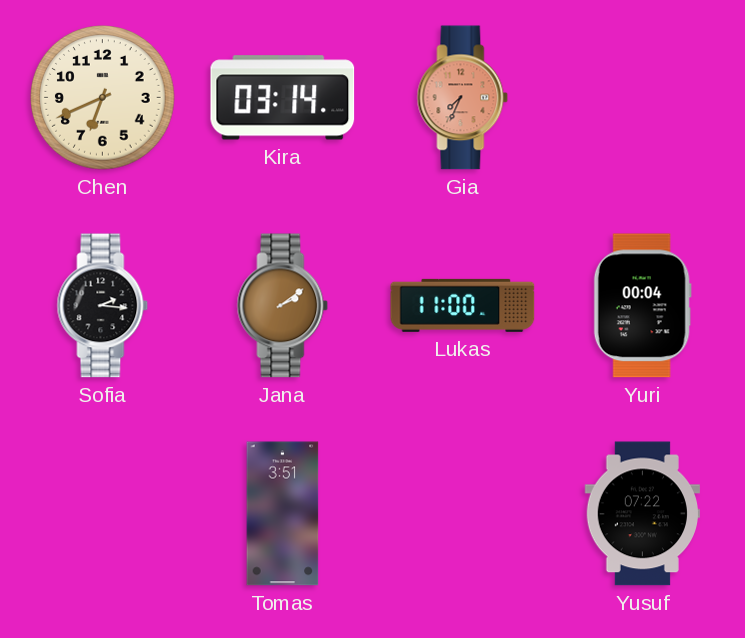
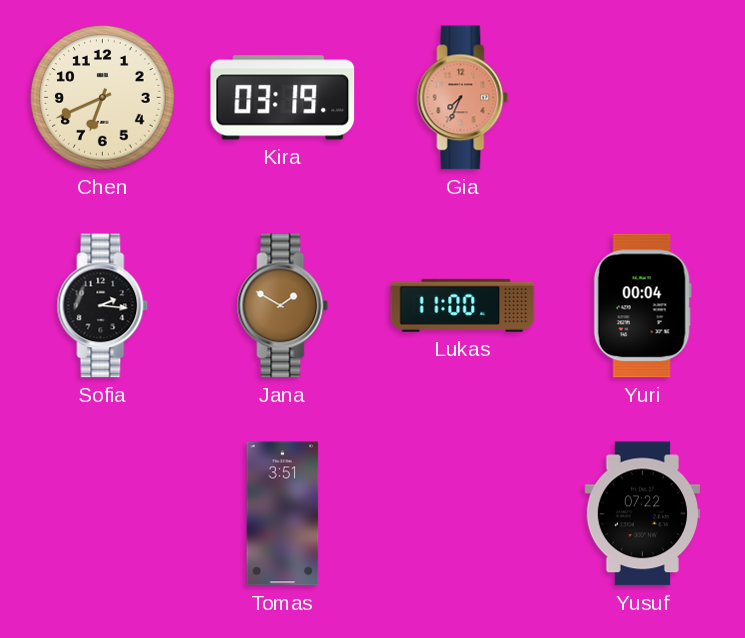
Kira: 03:14 -> 03:19
Jana: 2:09 -> 1:50
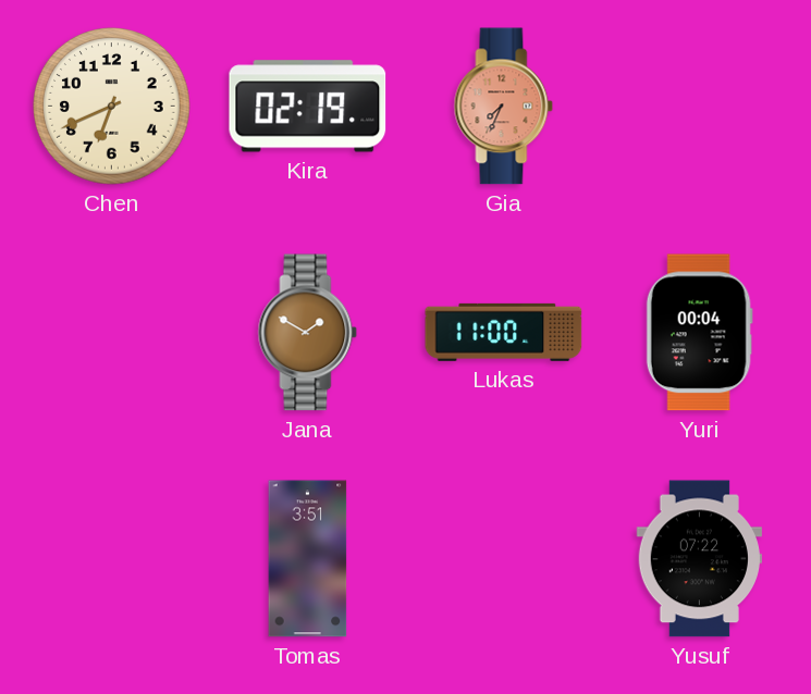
Kira: 03:19 -> 02:19
Sofia: 2:16 -> none
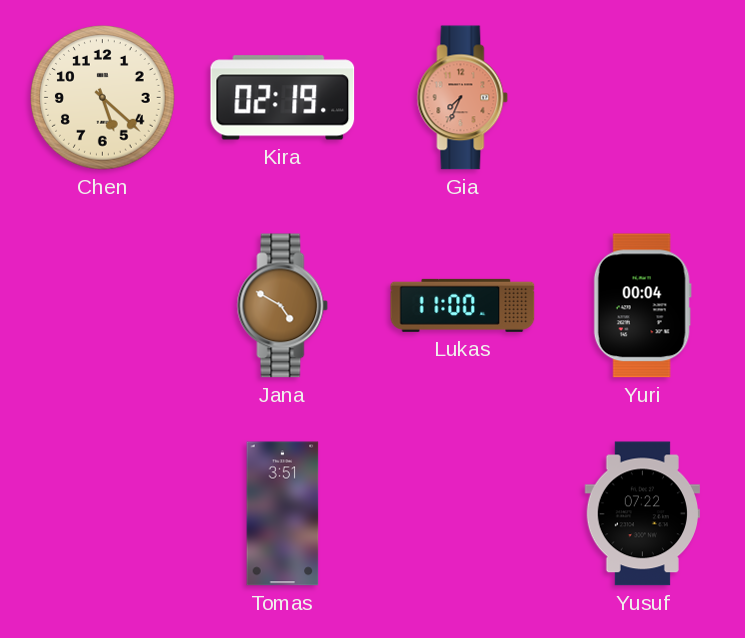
Chen: 6:41 -> 5:22
Jana: 1:50 -> 4:50
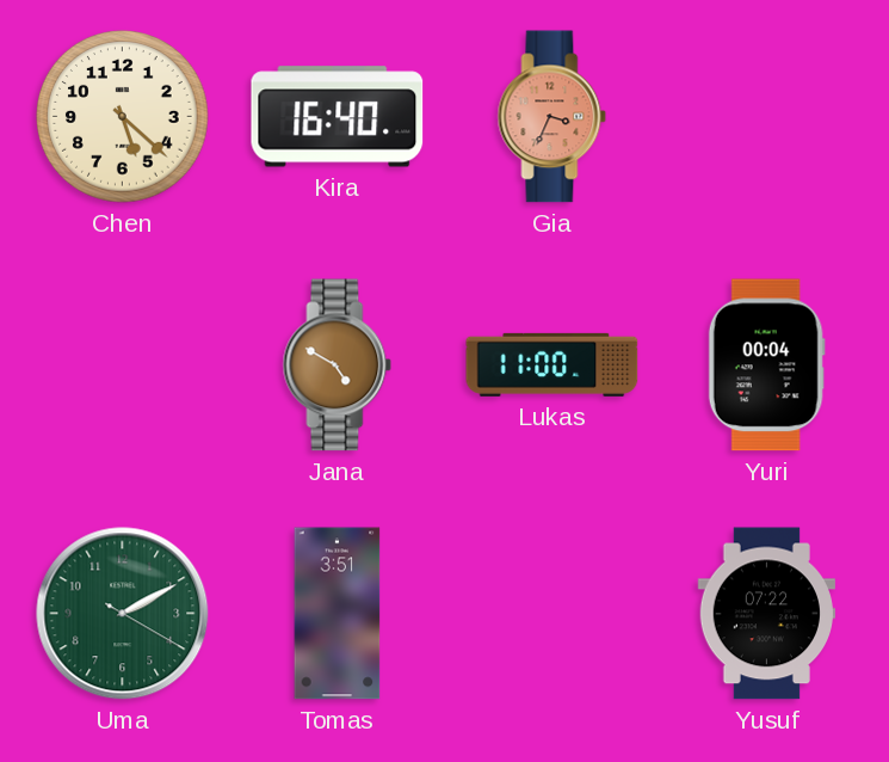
Kira: 02:19 -> 16:40
Gia: 7:34 -> 3:34
Uma: none -> 2:10
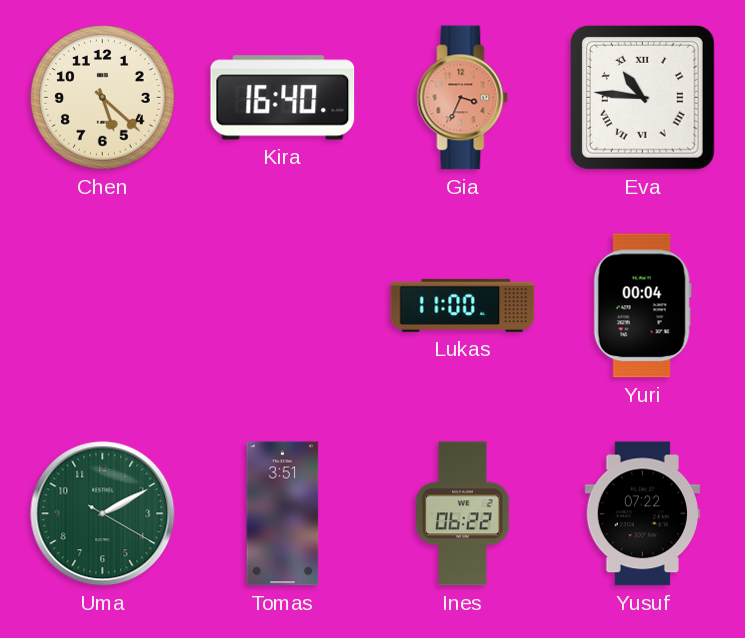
Eva: none -> 10:46
Jana: 4:50 -> none
Ines: none -> 06:22
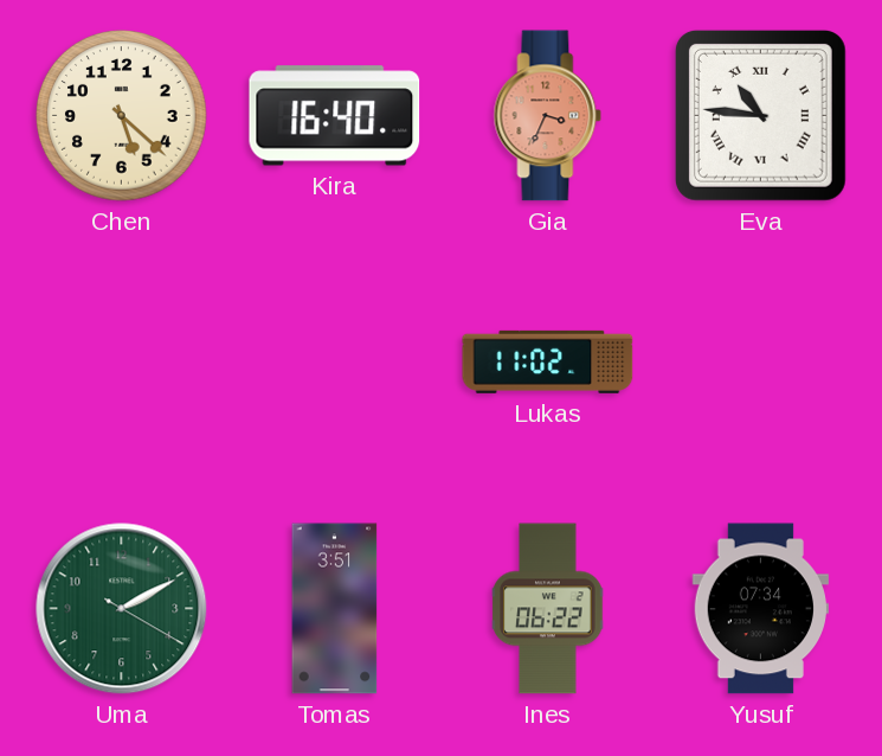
Lukas: 11:00 -> 11:02
Yuri: 00:04 -> none
Yusuf: 07:22 -> 07:34
